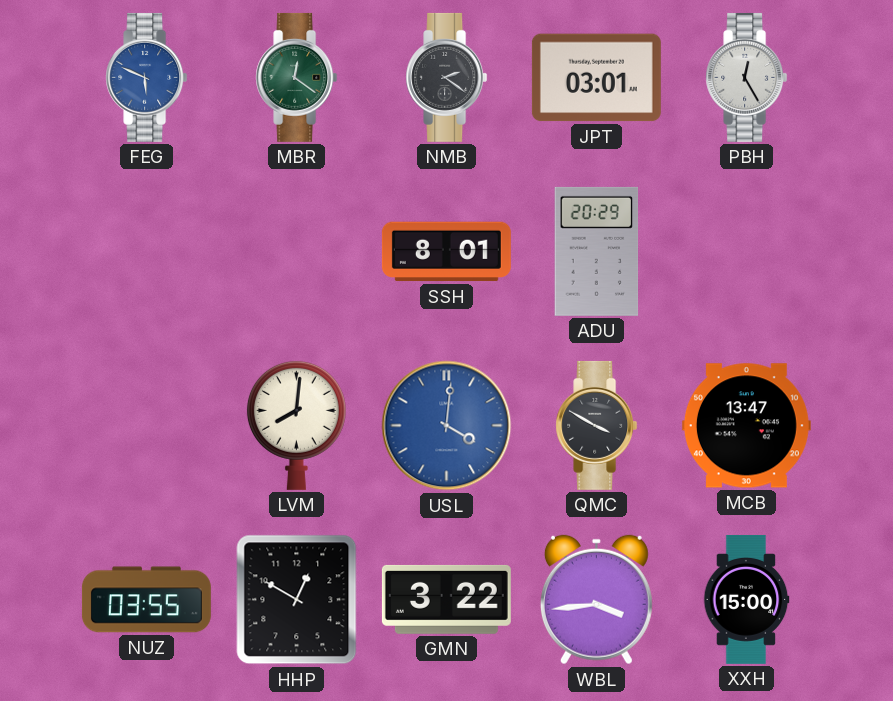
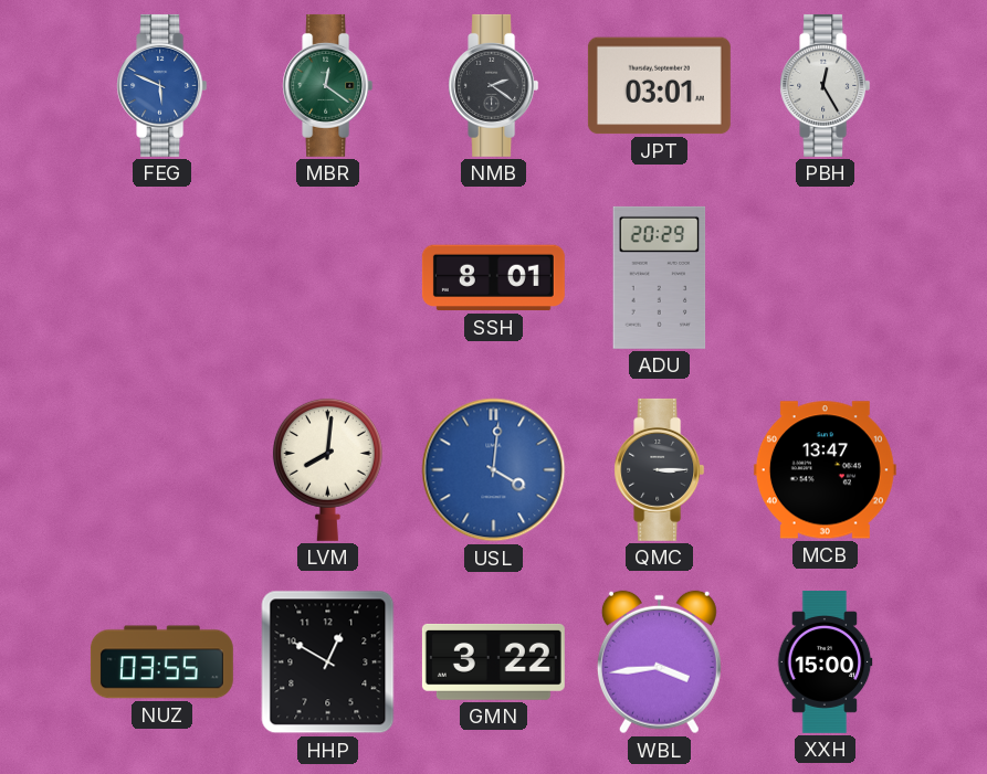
QMC: 3:50 -> 3:15
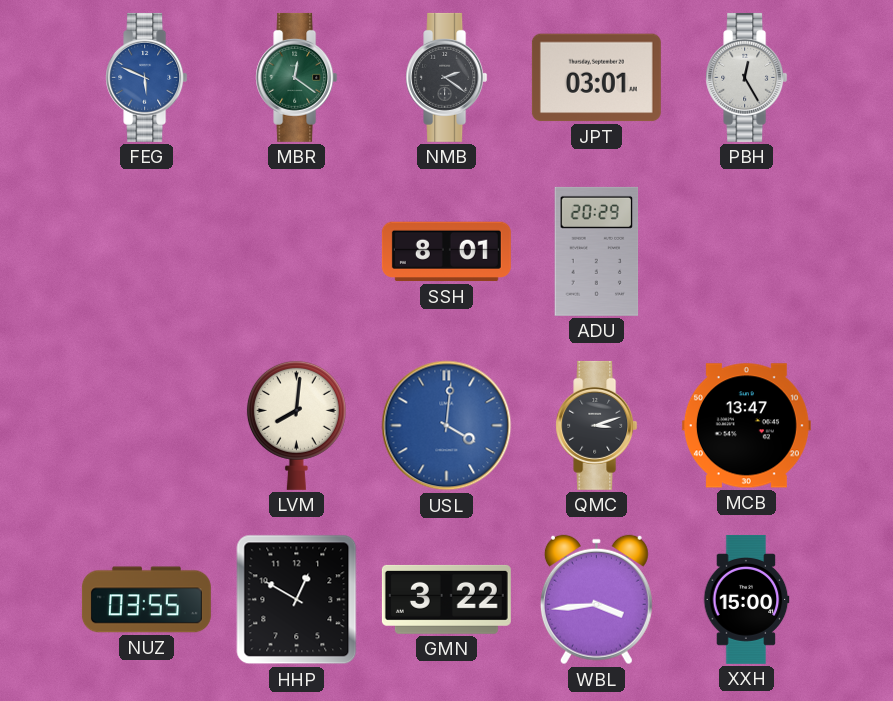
QMC: 3:15 -> 3:12
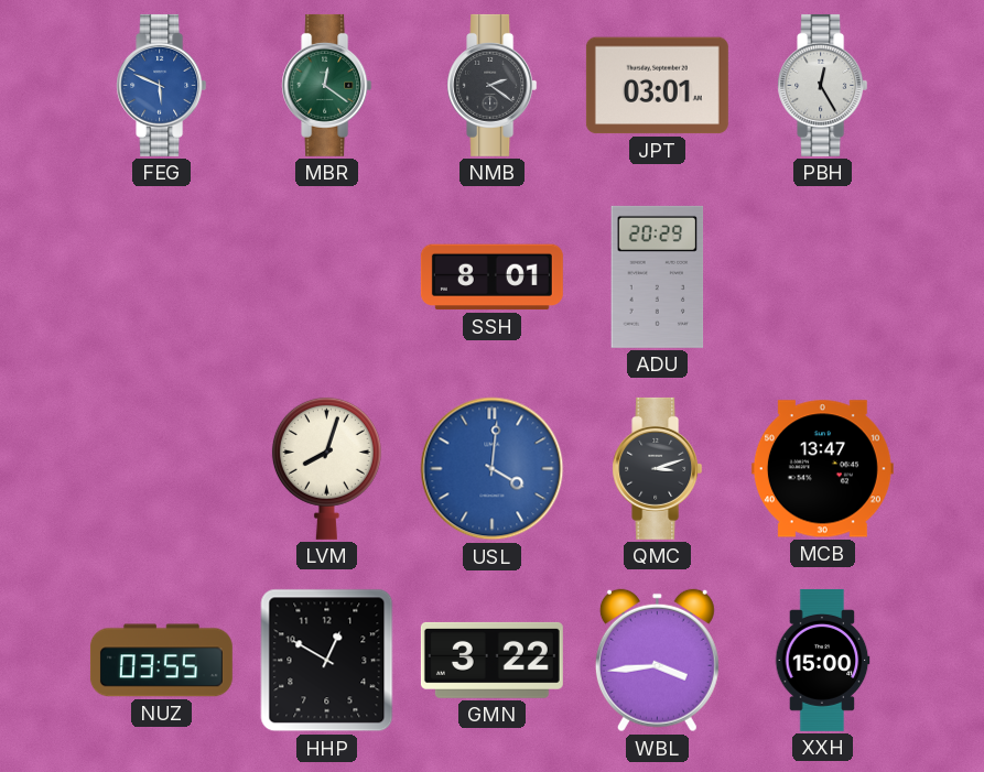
LVM: 8:01 -> 8:03
